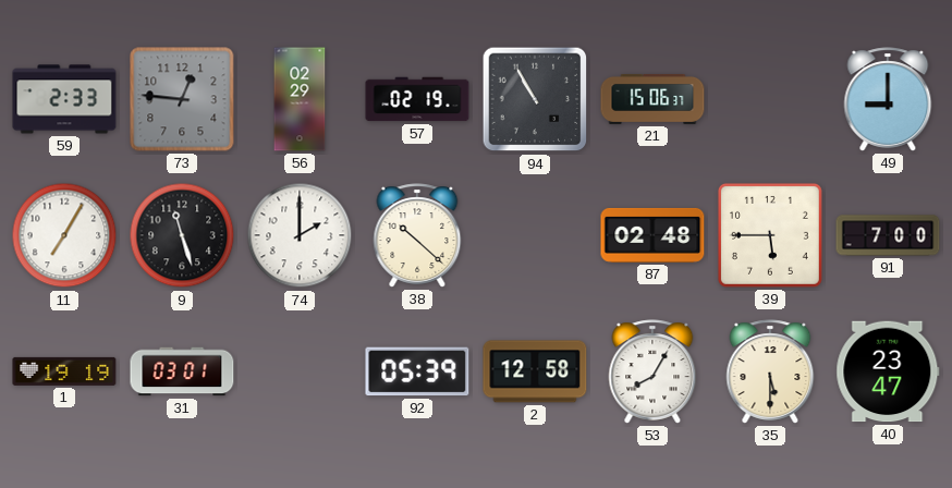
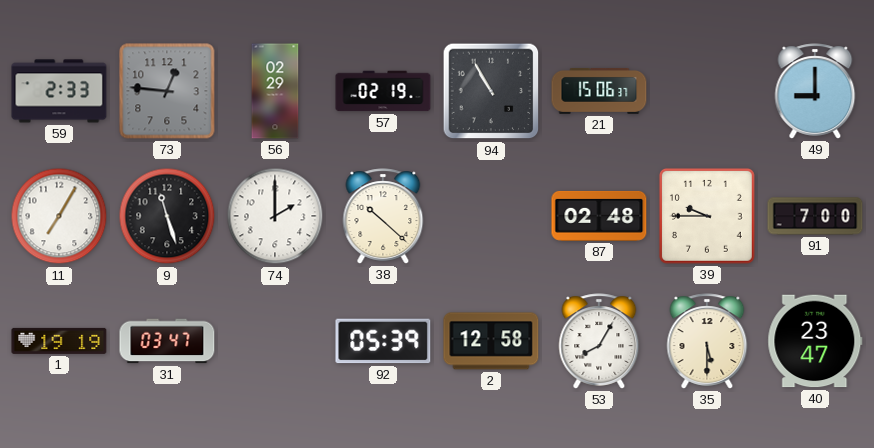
39: 5:45 -> 9:45
31: 03:01 -> 03:47
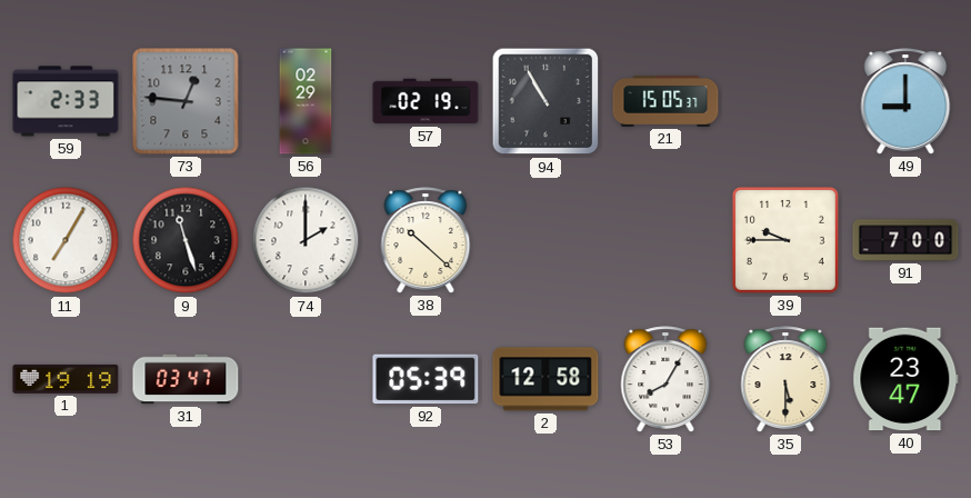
21: 15:06 -> 15:05
87: 02:48 -> none
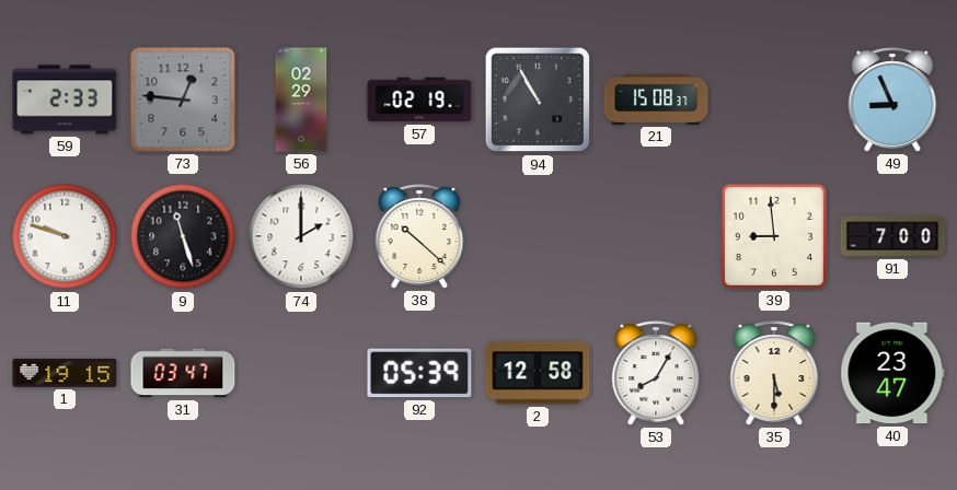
21: 15:05 -> 15:08
49: 9:00 -> 8:56
11: 7:05 -> 9:48
39: 9:45 -> 8:59
1: 19:19 -> 19:15
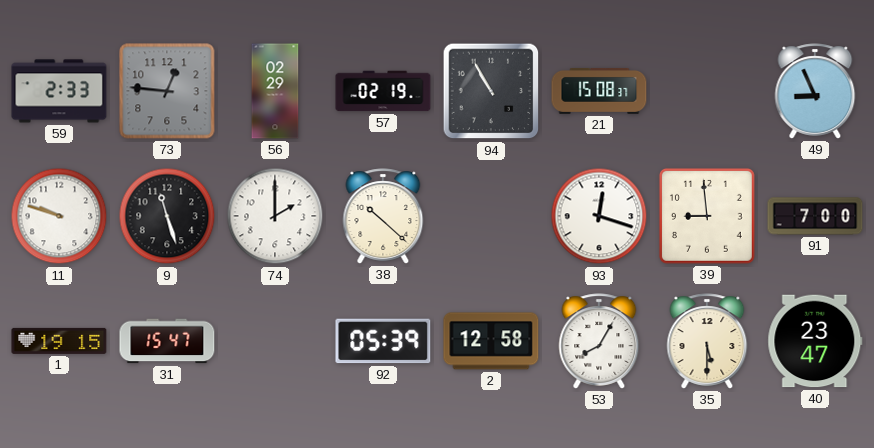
93: none -> 12:18
31: 03:47 -> 15:47
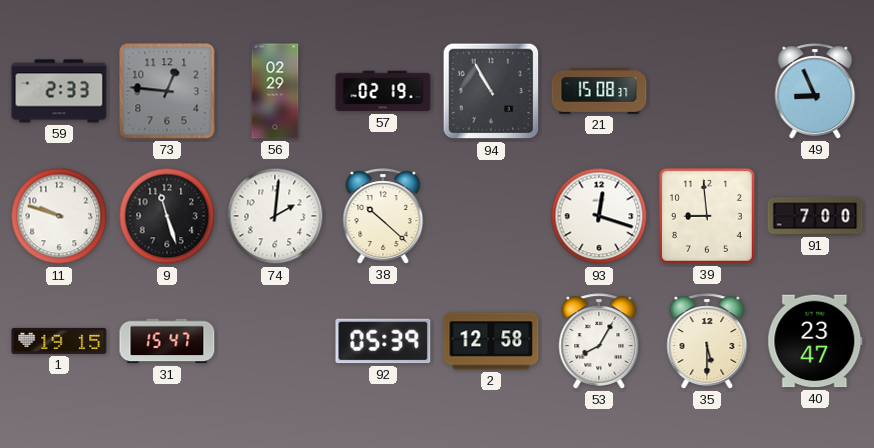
74: 2:00 -> 2:01
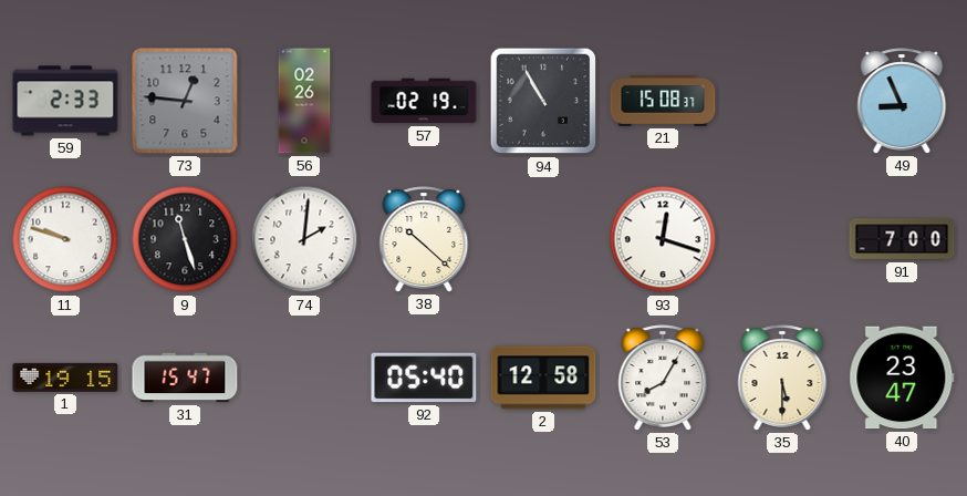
56: 02:29 -> 02:26
39: 8:59 -> none
92: 05:39 -> 05:40
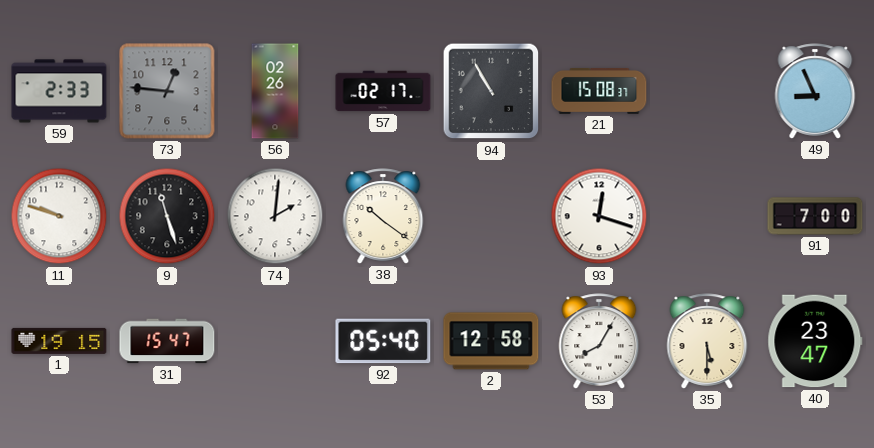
57: 02:19 -> 02:17
38: 10:22 -> 10:21
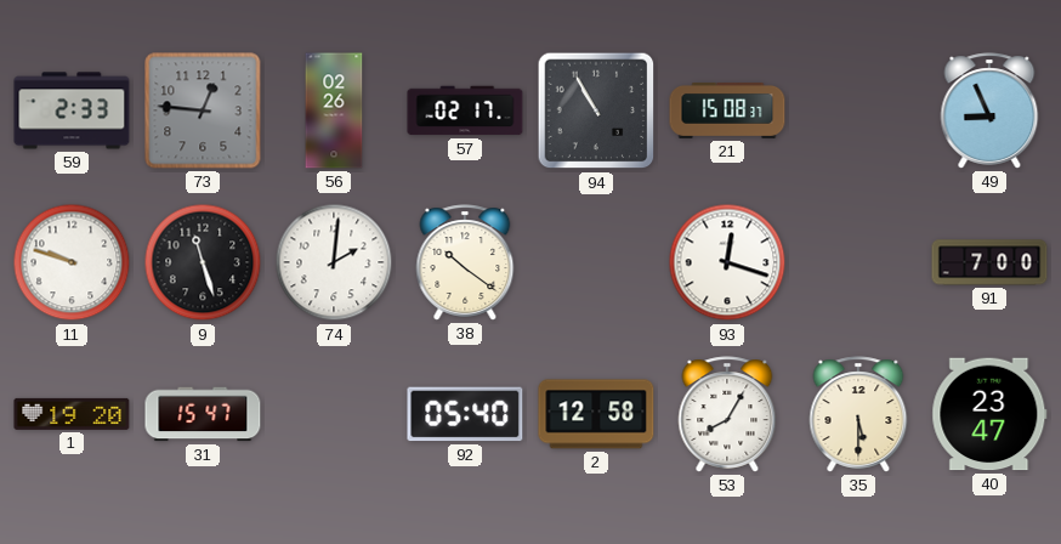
1: 19:15 -> 19:20
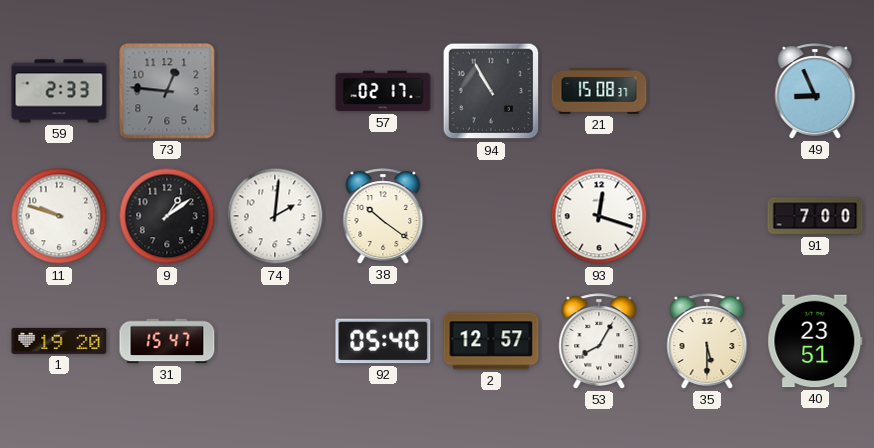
56: 02:26 -> none
9: 11:27 -> 1:09
2: 12:58 -> 12:57
40: 23:47 -> 23:51
